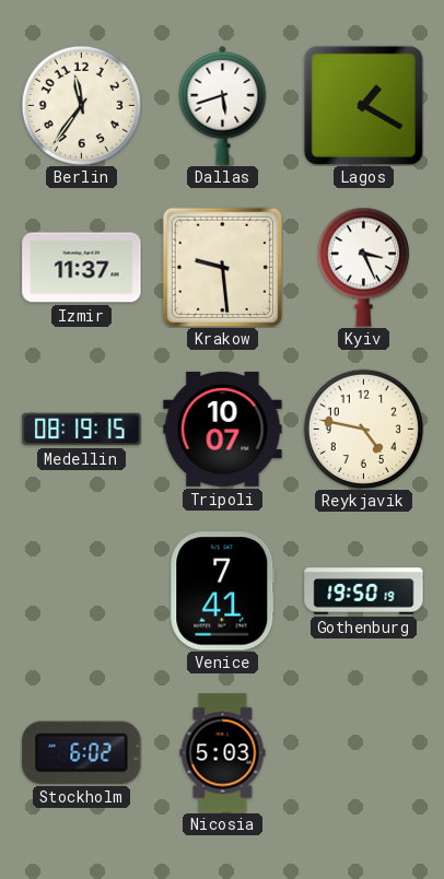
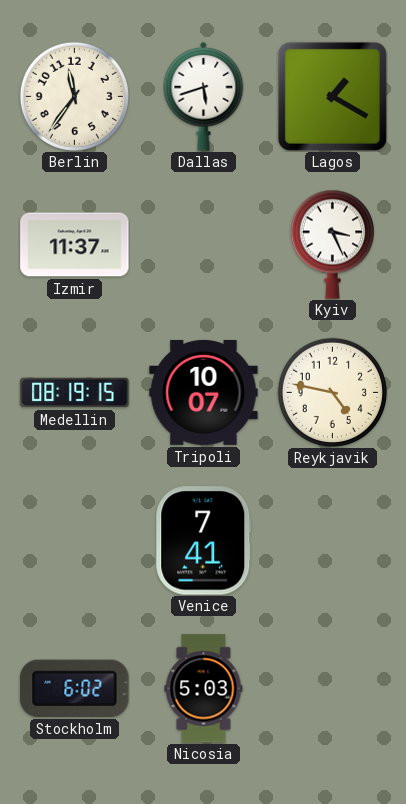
Krakow: 9:29 -> none
Gothenburg: 19:50 -> none
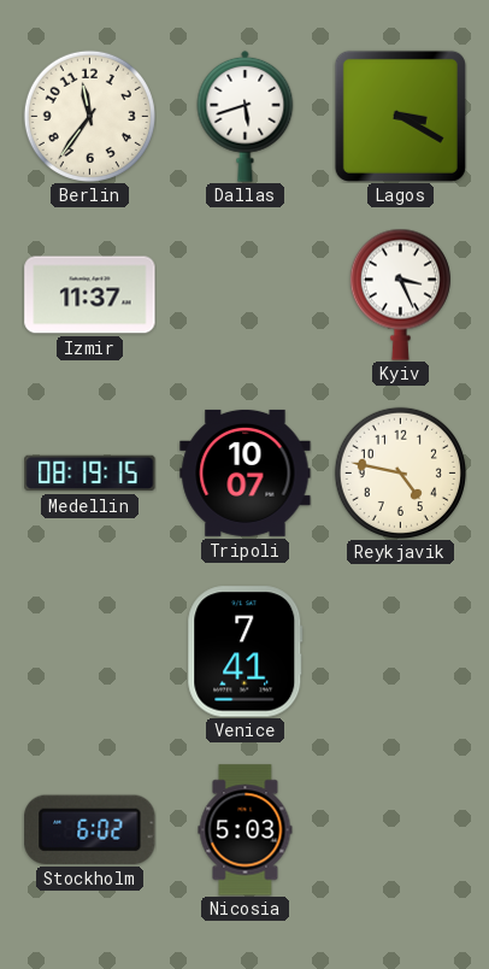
Lagos: 1:20 -> 3:20
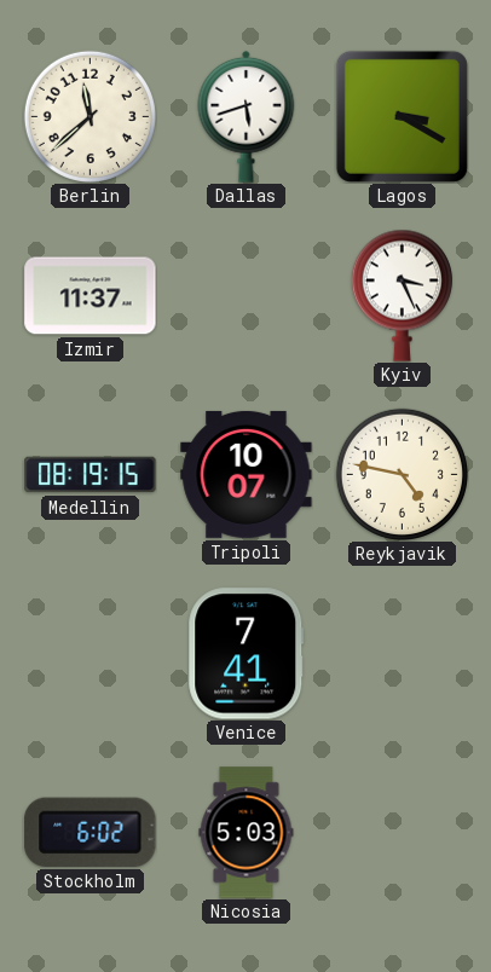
Berlin: 11:36 -> 11:38
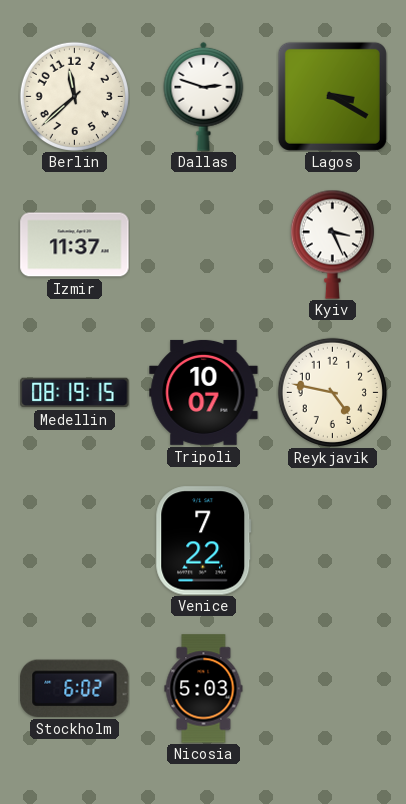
Dallas: 5:42 -> 2:48
Venice: 7:41 -> 7:22
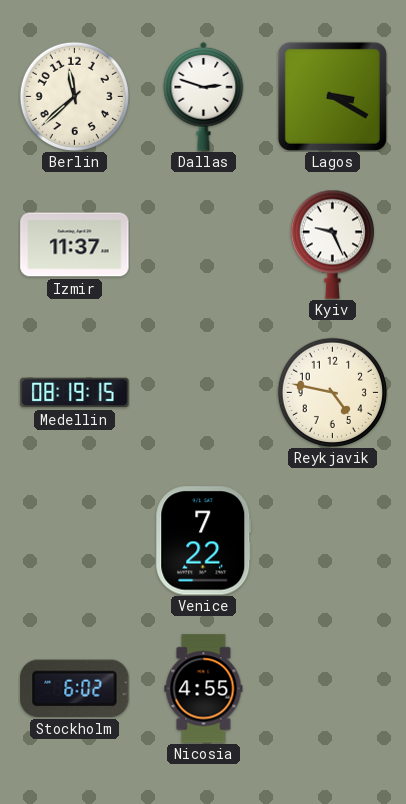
Kyiv: 3:26 -> 9:26
Tripoli: 10:07 -> none
Nicosia: 5:03 -> 4:55
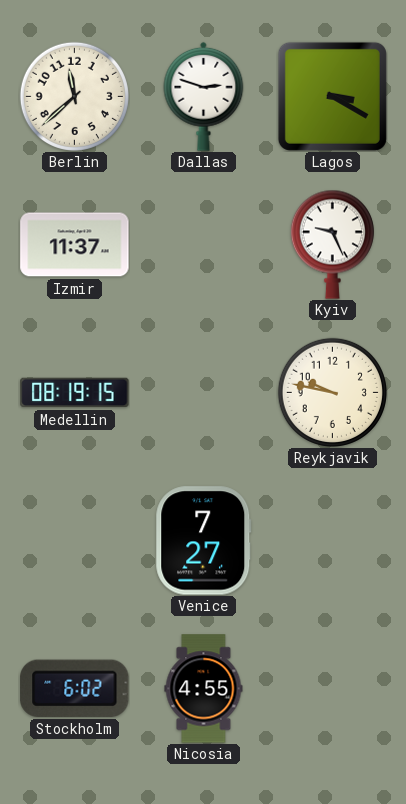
Reykjavik: 4:47 -> 9:47
Venice: 7:22 -> 7:27
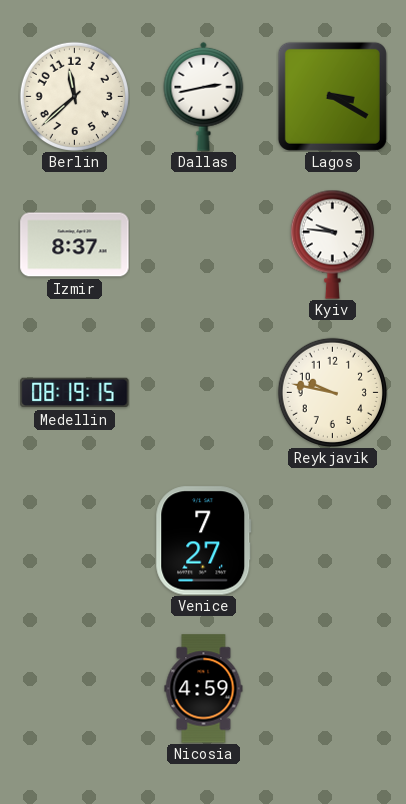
Dallas: 2:48 -> 2:43
Izmir: 11:37 -> 8:37
Kyiv: 9:26 -> 9:46
Stockholm: 6:02 -> none
Nicosia: 4:55 -> 4:59
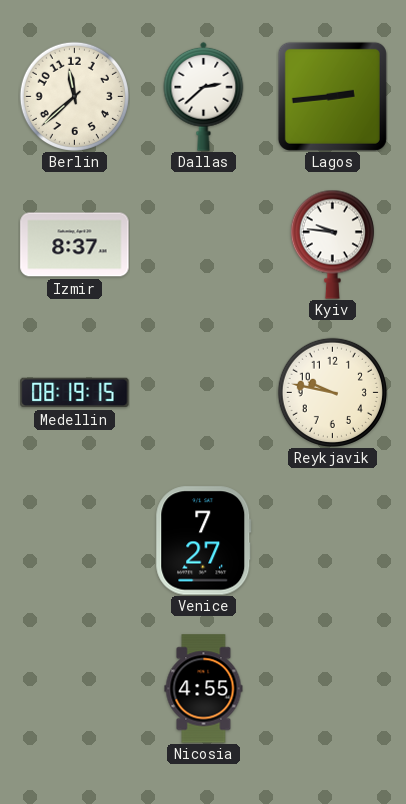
Dallas: 2:43 -> 2:38
Lagos: 3:20 -> 2:44
Nicosia: 4:59 -> 4:55
